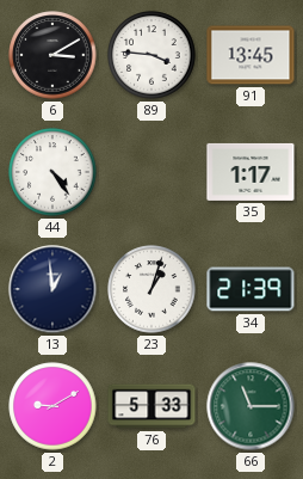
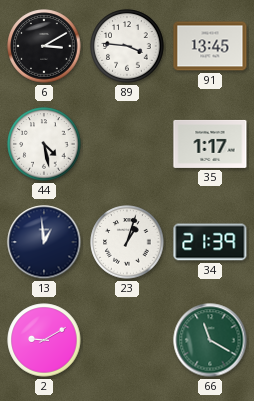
44: 4:24 -> 4:28
76: 5:33 -> none
66: 11:15 -> 11:20
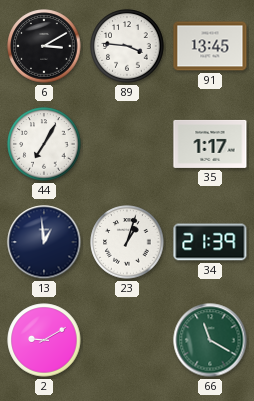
44: 4:28 -> 7:05
